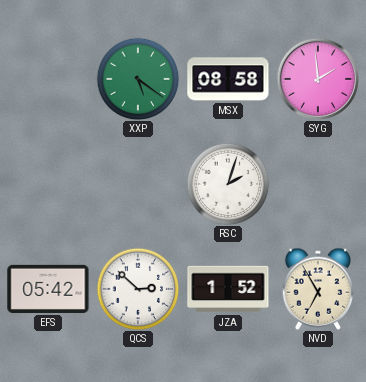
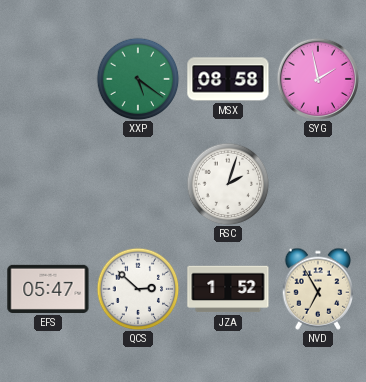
SYG: 1:59 -> 1:58
EFS: 05:42 -> 05:47
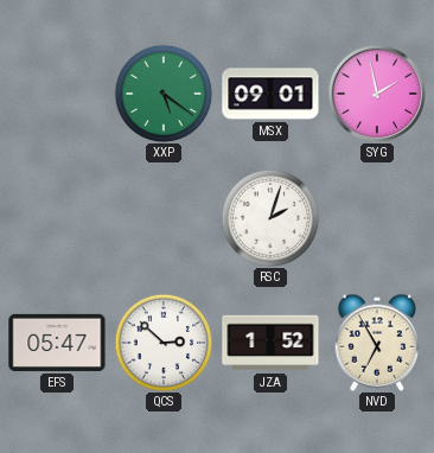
MSX: 08:58 -> 09:01
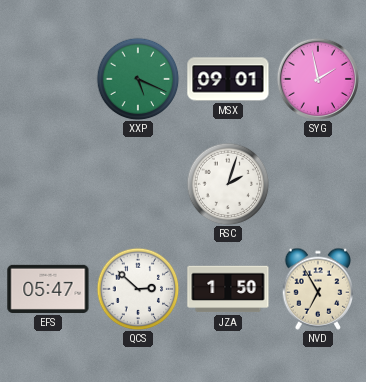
XXP: 5:21 -> 5:19
JZA: 1:52 -> 1:50
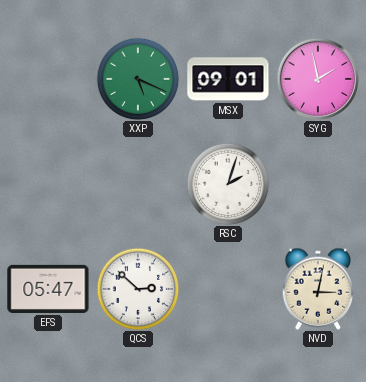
JZA: 1:50 -> none
NVD: 6:55 -> 3:02
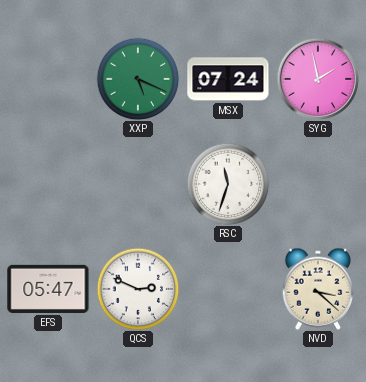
MSX: 09:01 -> 07:24
RSC: 2:03 -> 11:33
QCS: 2:52 -> 2:49
NVD: 3:02 -> 3:22
